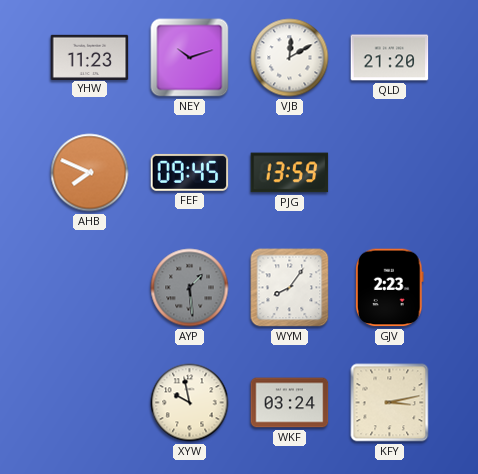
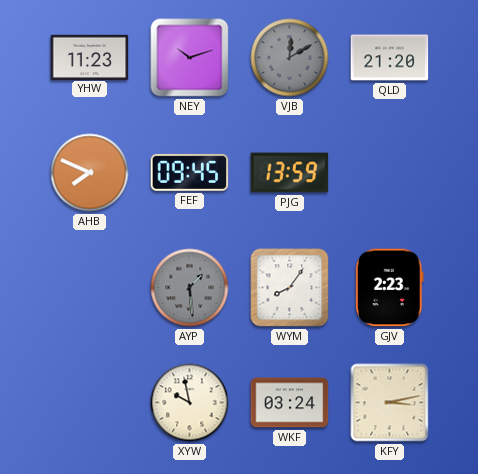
VJB dial: white -> grey
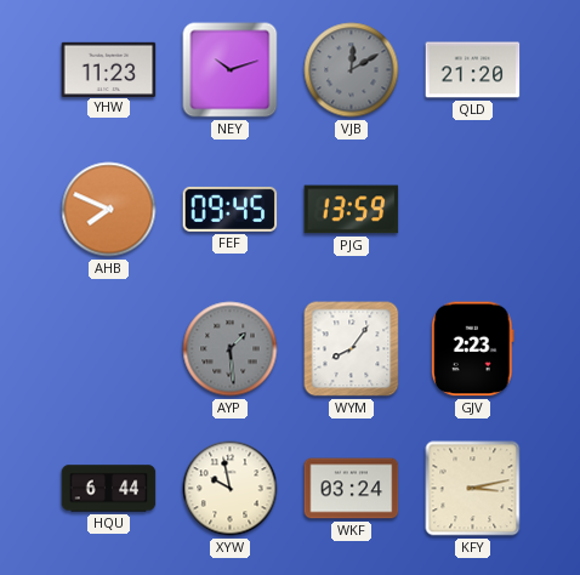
HQU: none -> 6:44
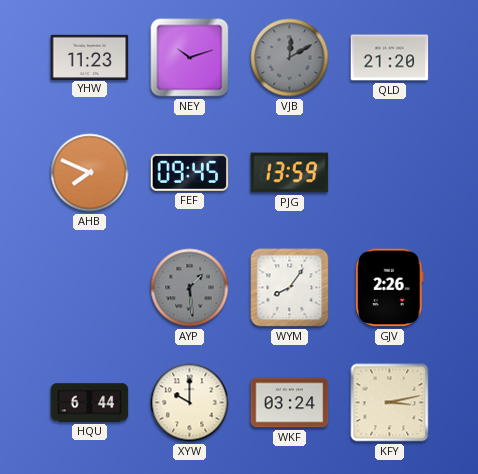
GJV: 2:23 -> 2:26
XYW: 9:58 -> 10:00
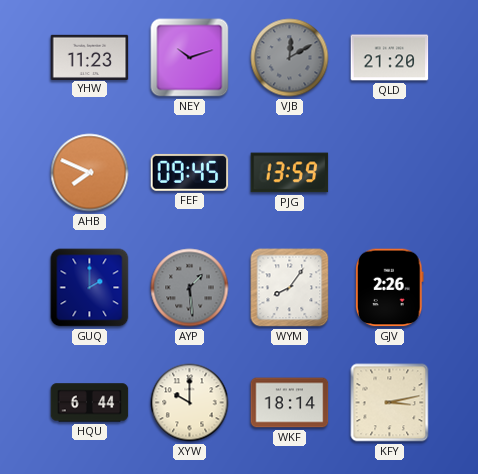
GUQ: none -> 2:00
WKF: 03:24 -> 18:14
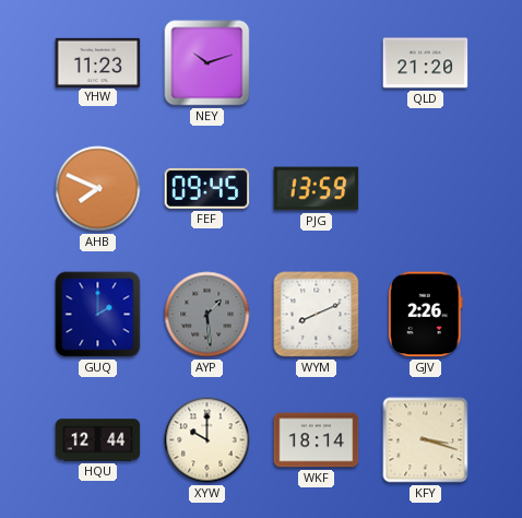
VJB: 12:10 -> none
WYM: 8:06 -> 8:11
HQU: 6:44 -> 12:44
KFY: 3:13 -> 3:18
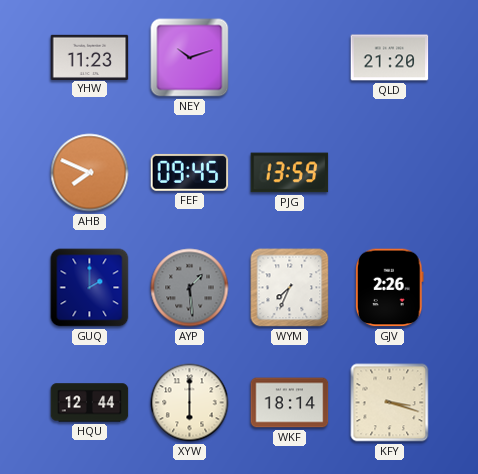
WYM: 8:11 -> 7:34
XYW: 10:00 -> 6:00
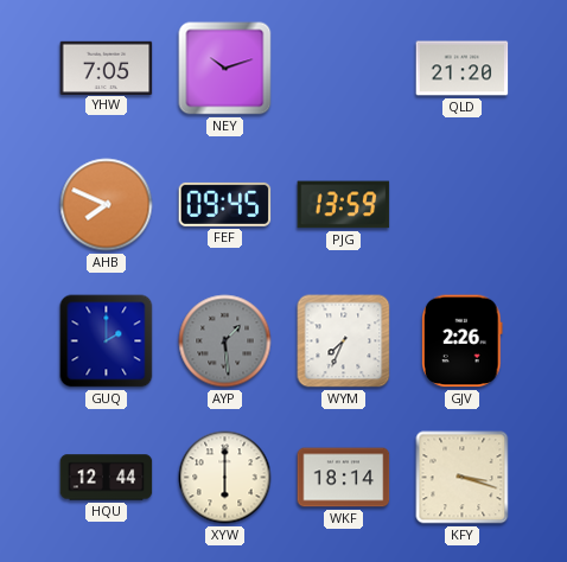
YHW: 11:23 -> 7:05
